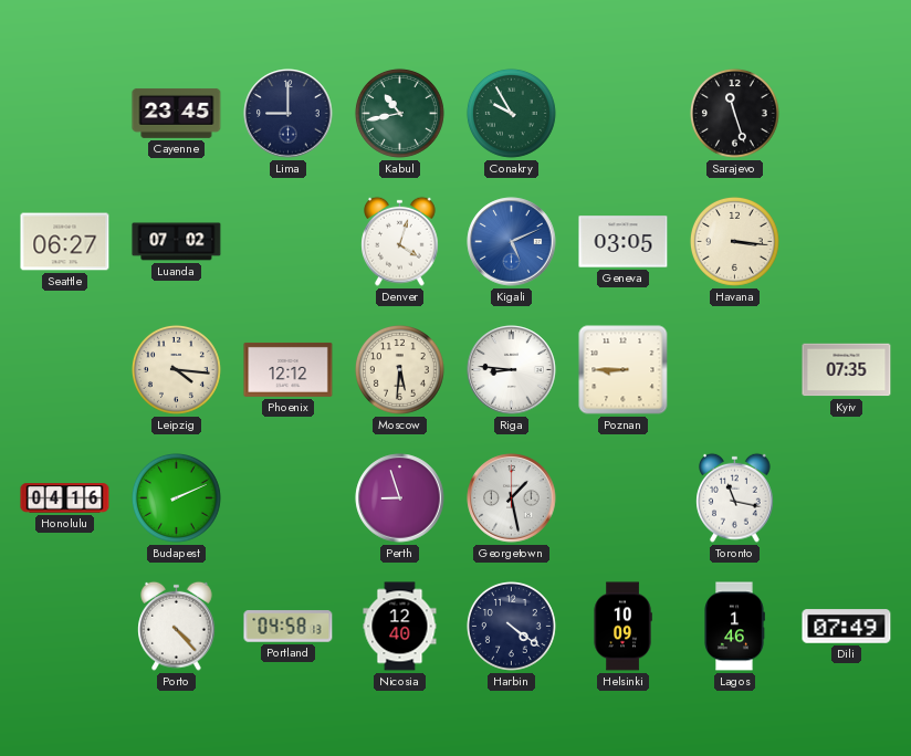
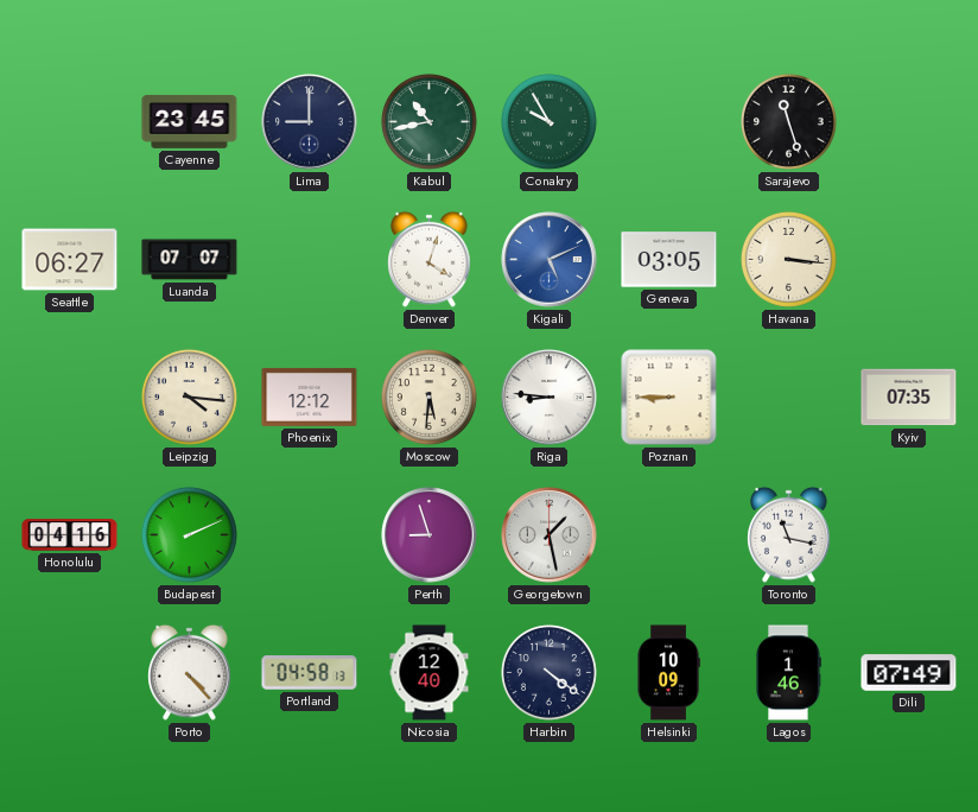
Luanda: 07:02 -> 07:07
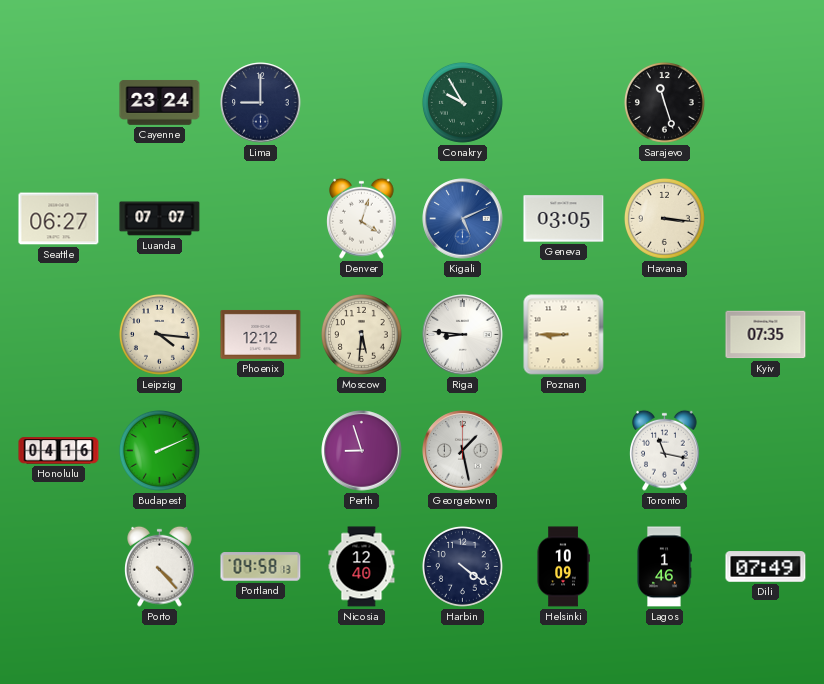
Cayenne: 23:45 -> 23:24
Kabul: 10:43 -> none
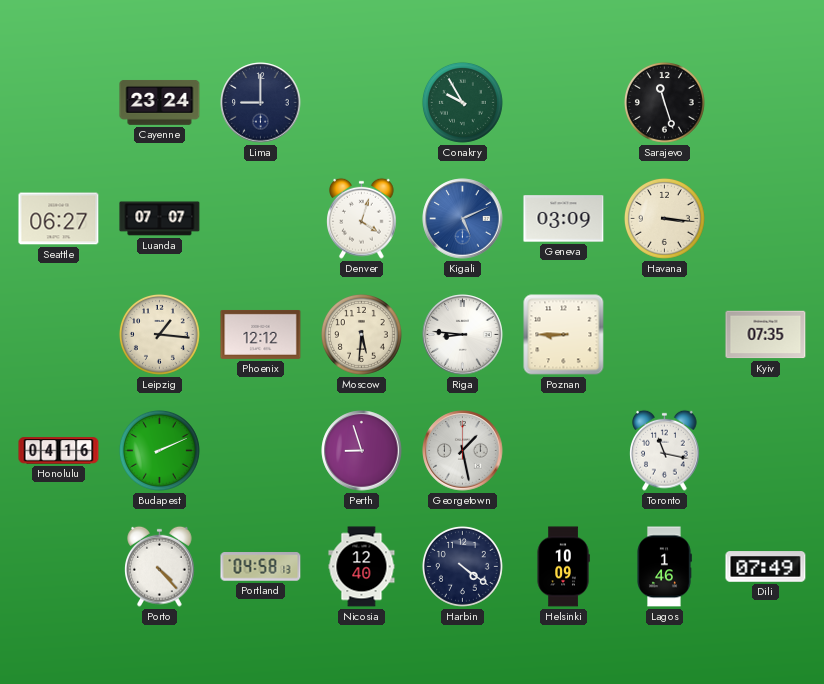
Geneva: 03:05 -> 03:09
Leipzig: 4:16 -> 1:16
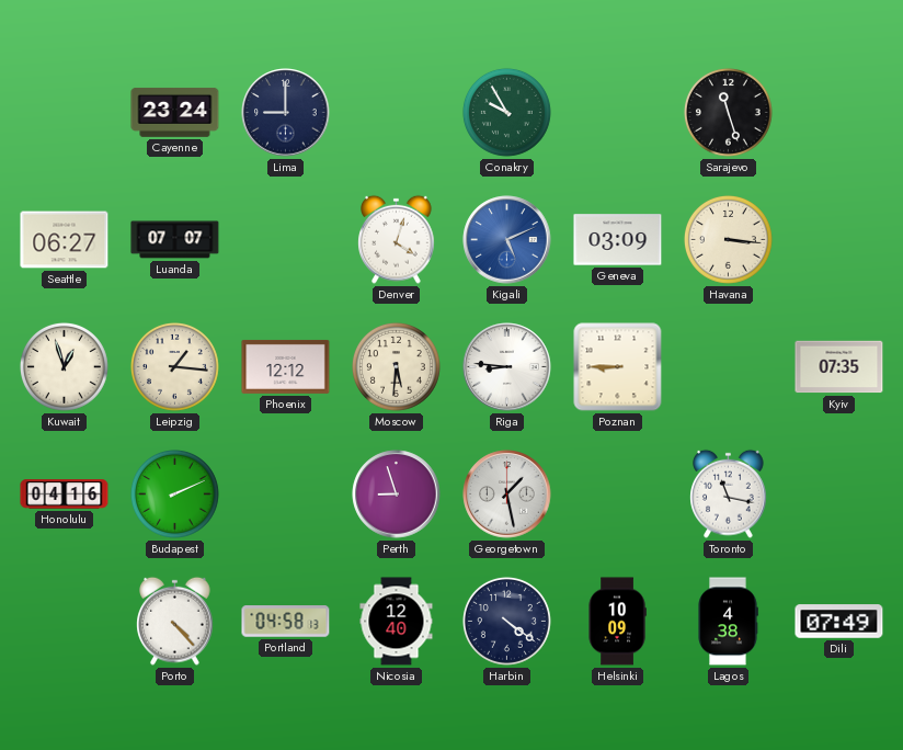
Kuwait: none -> 12:57
Lagos: 1:46 -> 4:38
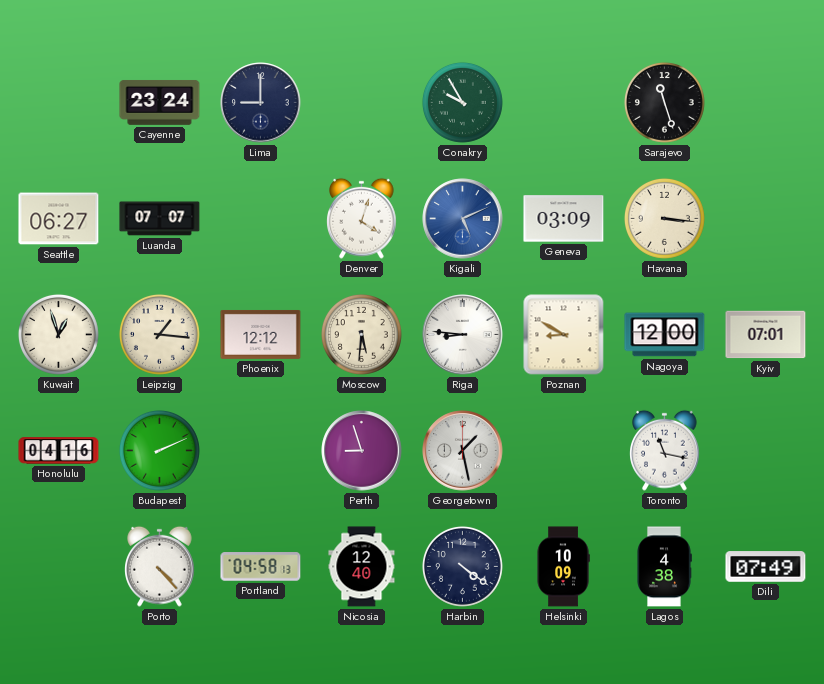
Poznan: 8:45 -> 8:50
Nagoya: none -> 12:00
Kyiv: 07:35 -> 07:01
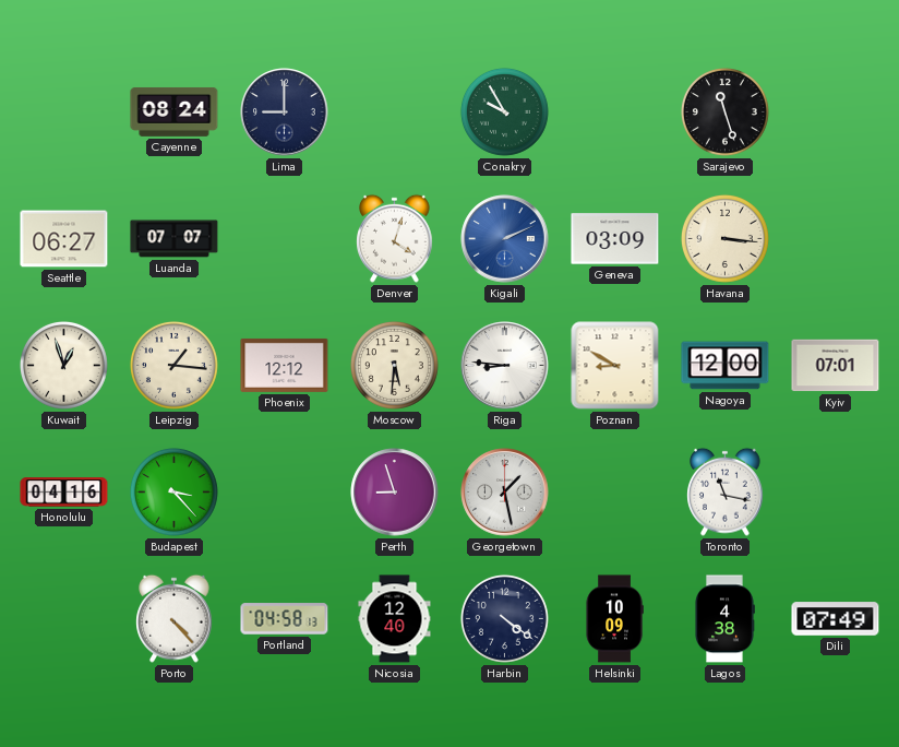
Cayenne: 23:24 -> 08:24
Kigali: 5:11 -> 2:11
Budapest: 2:11 -> 3:23
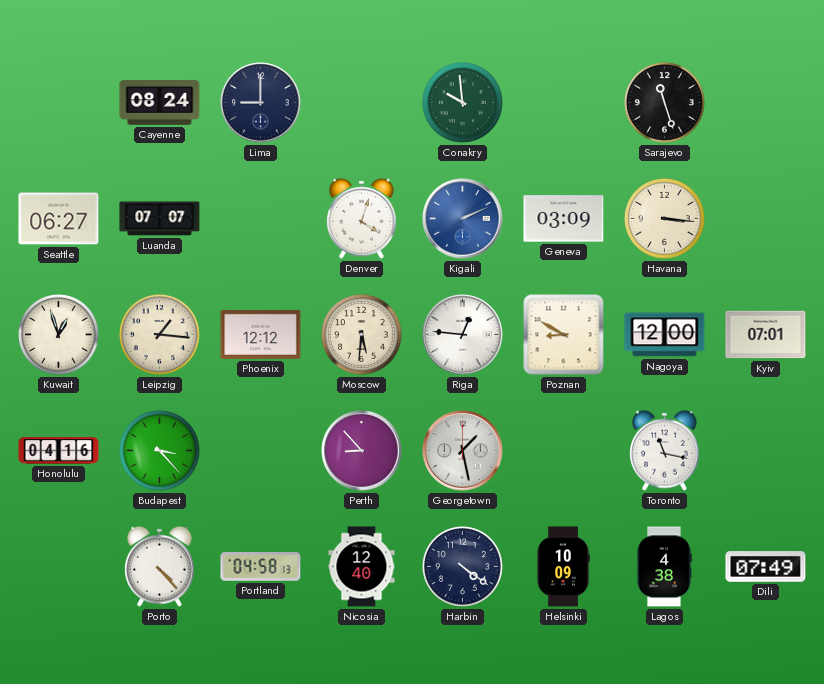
Conakry: 9:55 -> 9:59
Riga: 8:46 -> 12:46
Perth: 8:57 -> 8:53
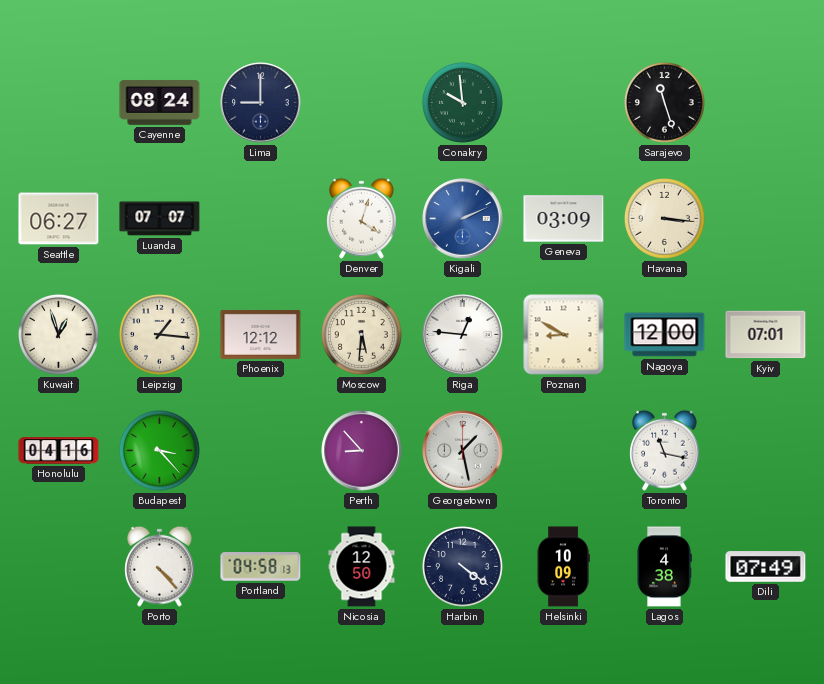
Nicosia: 12:40 -> 12:50
